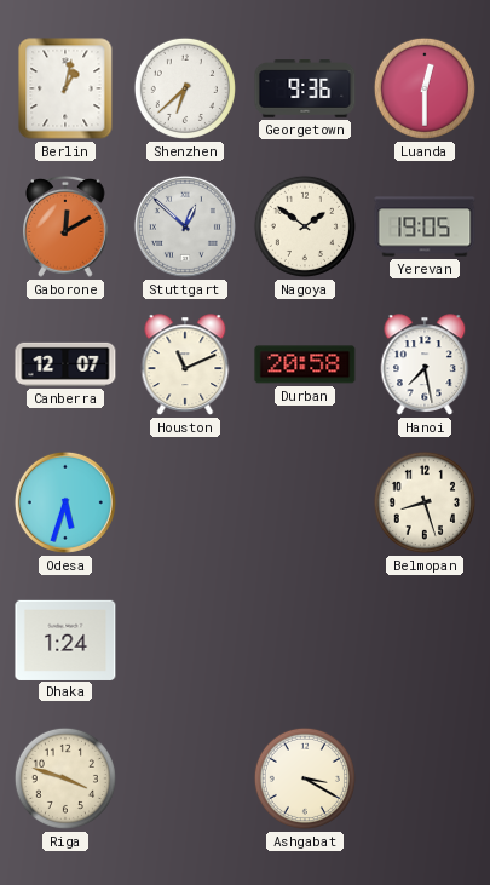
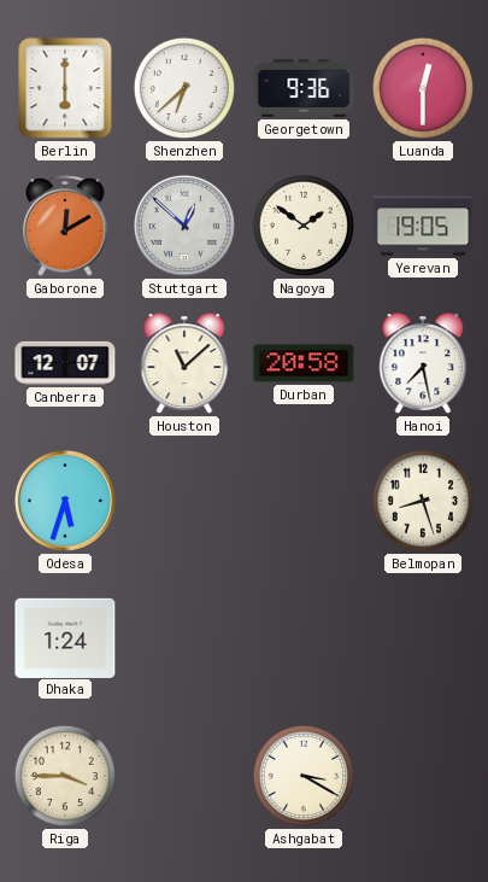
Berlin: 1:02 -> 6:00
Houston: 11:11 -> 11:08
Riga: 3:48 -> 3:45
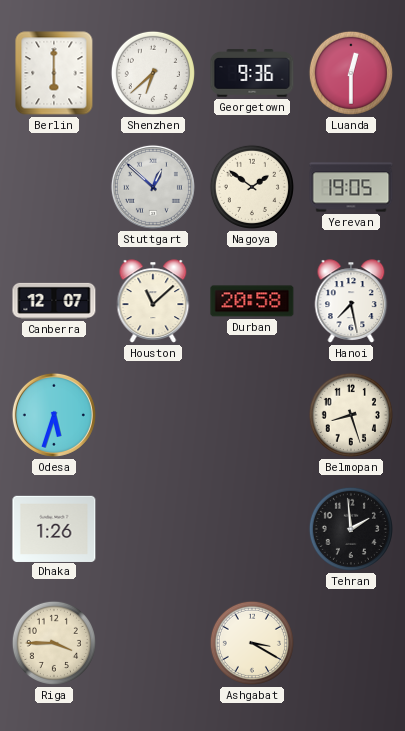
Gaborone: 12:10 -> none
Dhaka: 1:24 -> 1:26
Tehran: none -> 1:59
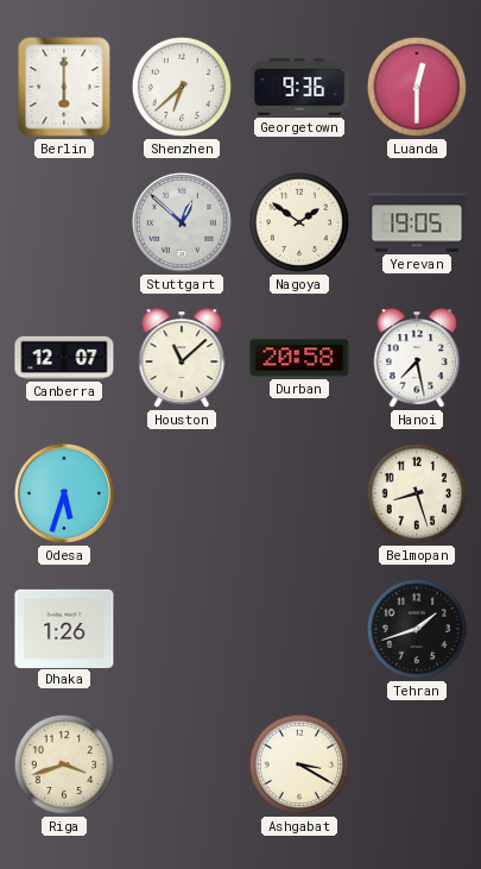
Tehran: 1:59 -> 1:42
Riga: 3:45 -> 3:42
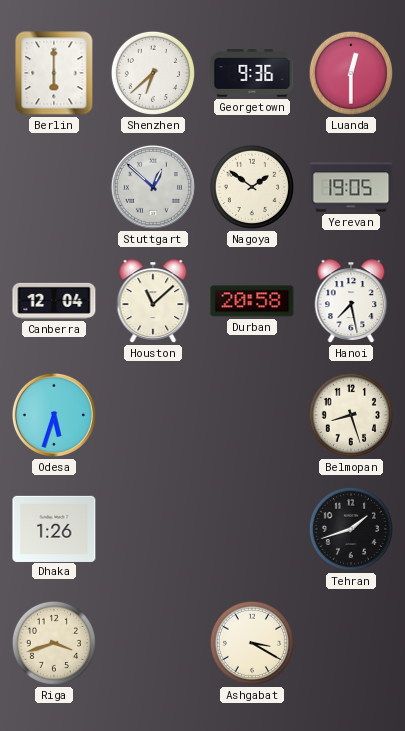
Canberra: 12:07 -> 12:04
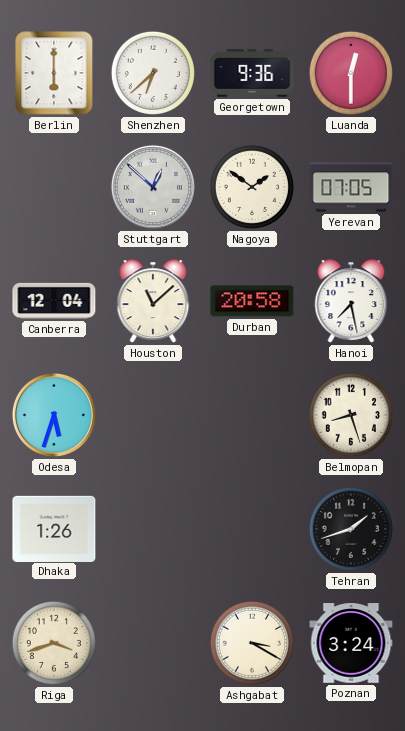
Yerevan: 19:05 -> 07:05
Poznan: none -> 3:24
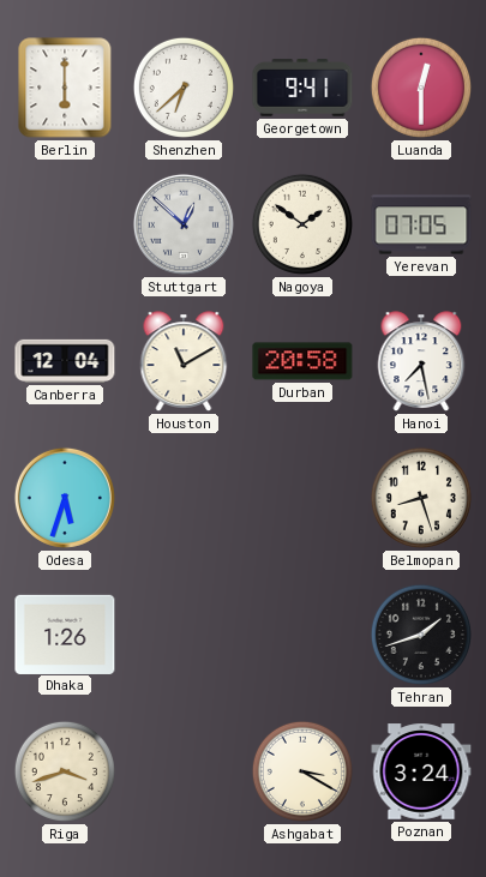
Georgetown: 9:36 -> 9:41
Houston: 11:08 -> 11:10
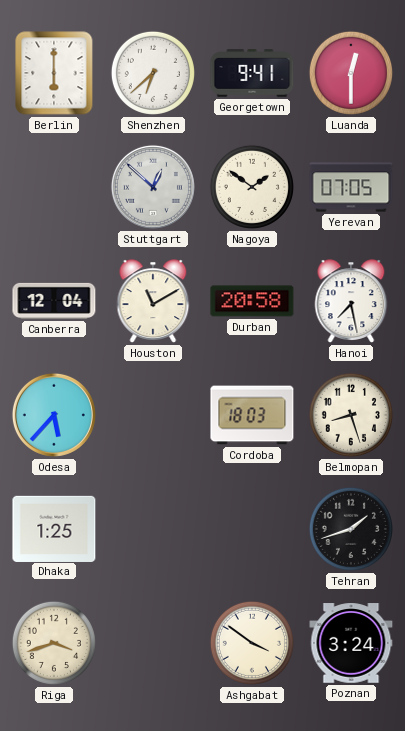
Odesa: 5:33 -> 5:37
Cordoba: none -> 18:03
Dhaka: 1:26 -> 1:25
Ashgabat: 3:20 -> 3:51
